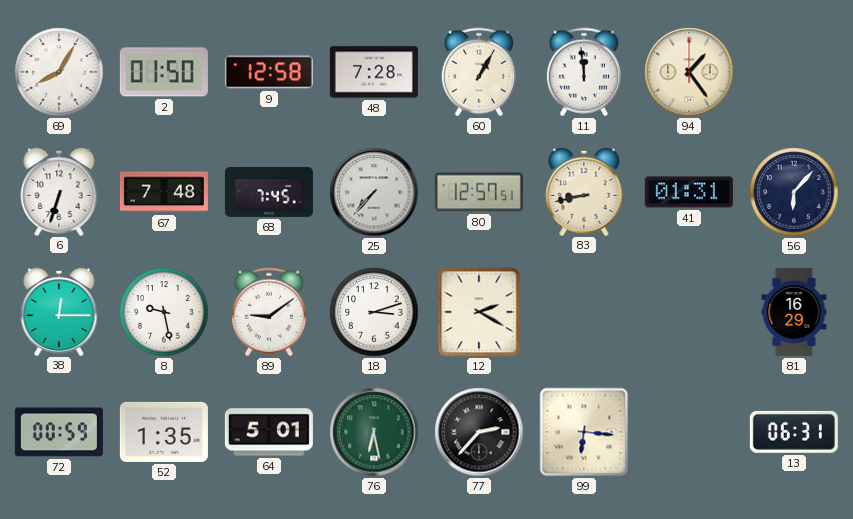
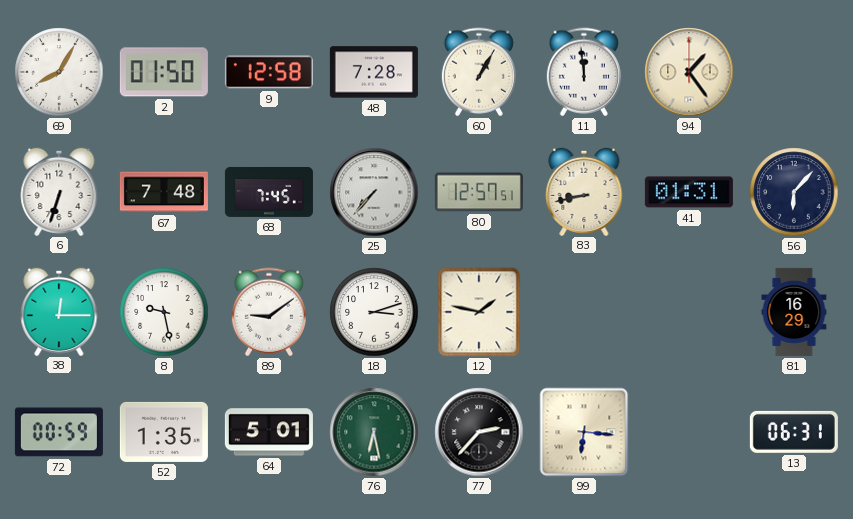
12: 2:20 -> 1:47
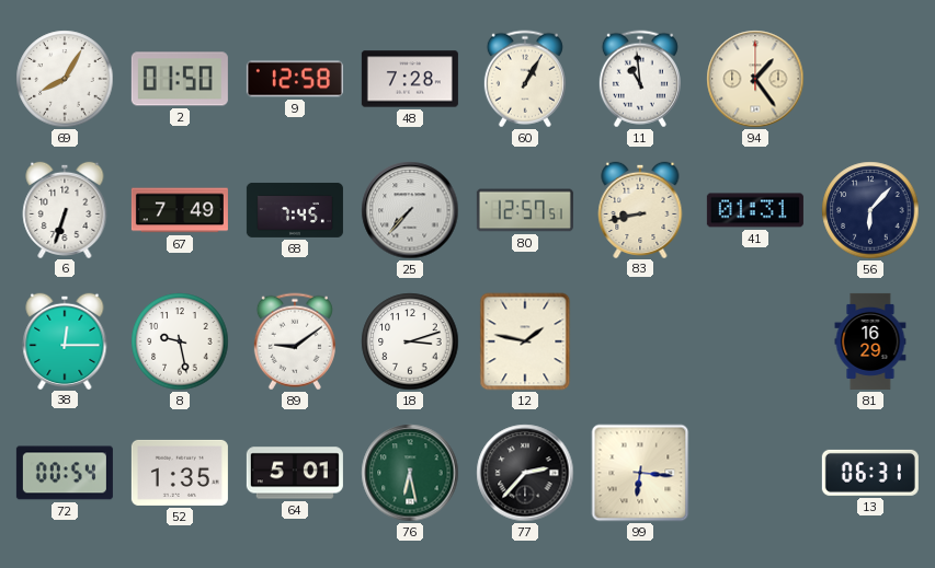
11: 11:59 -> 10:59
67: 7:48 -> 7:49
72: 00:59 -> 00:54
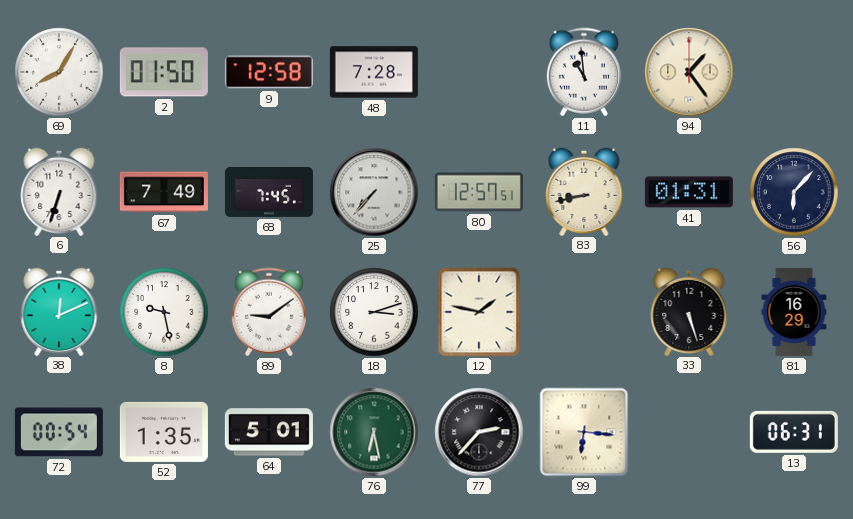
60: 1:05 -> none
38: 12:15 -> 12:11
33: none -> 5:27
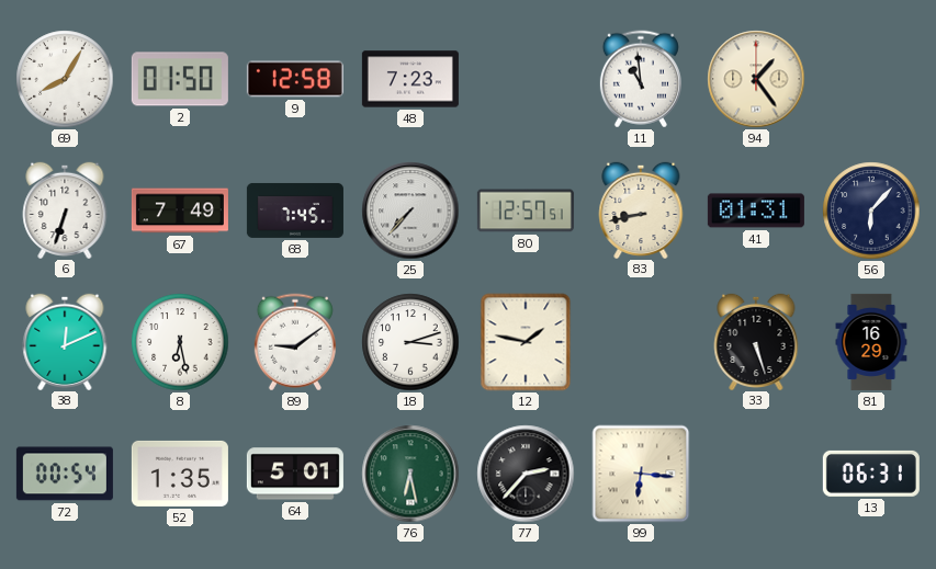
48: 7:28 -> 7:23
8: 9:28 -> 6:28
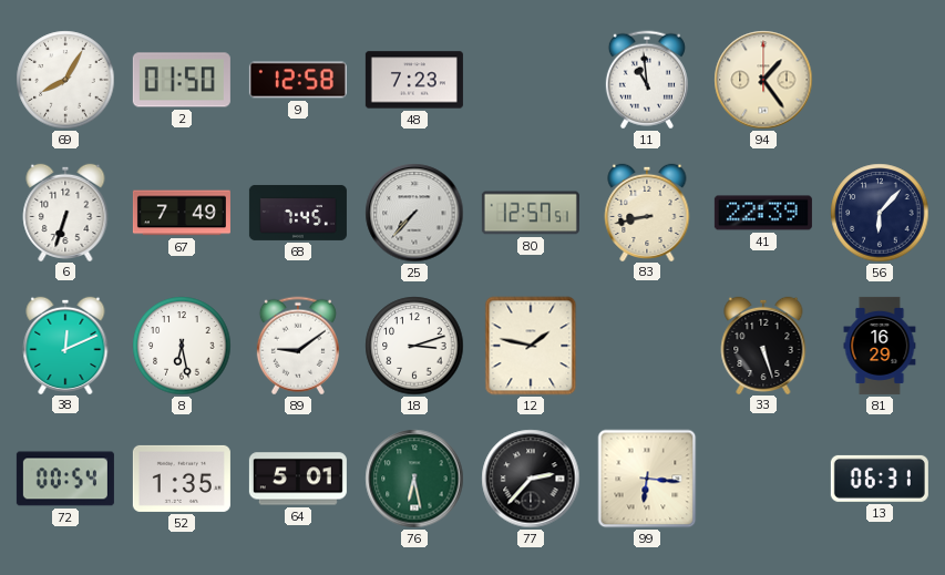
41: 01:31 -> 22:39
